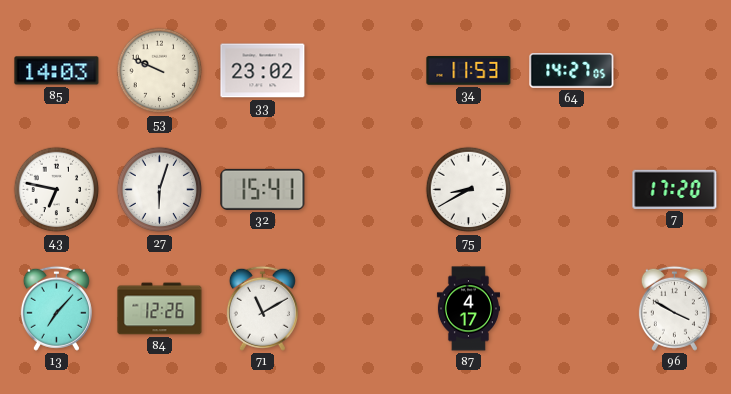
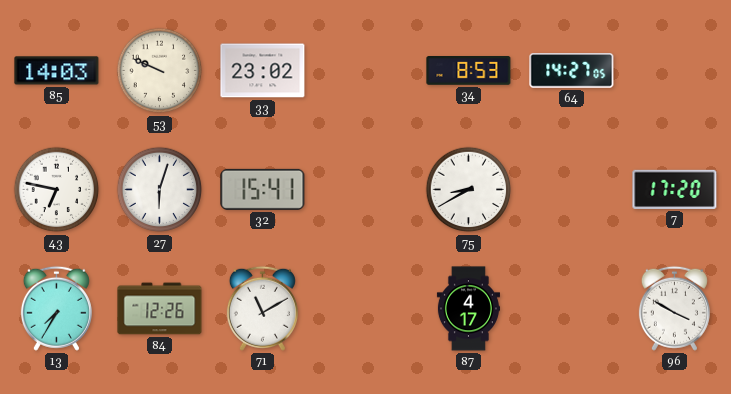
34: 11:53 -> 8:53
13: 7:07 -> 7:35
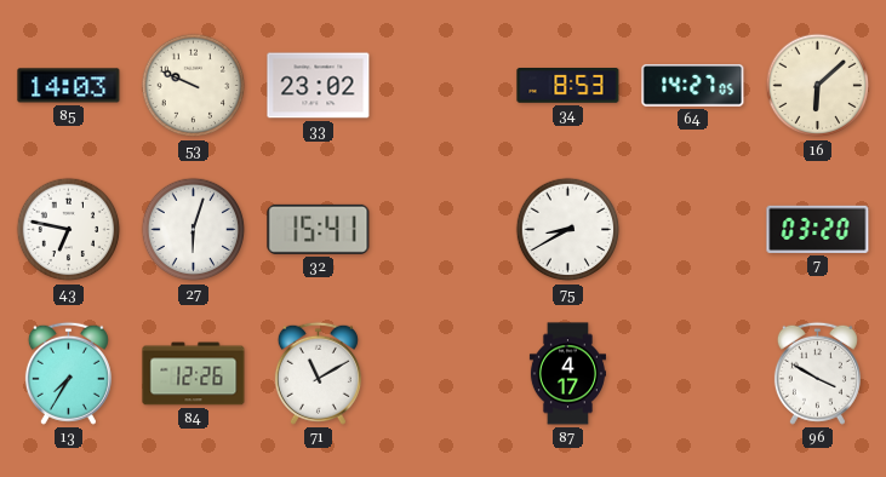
16: none -> 6:08
7: 17:20 -> 03:20
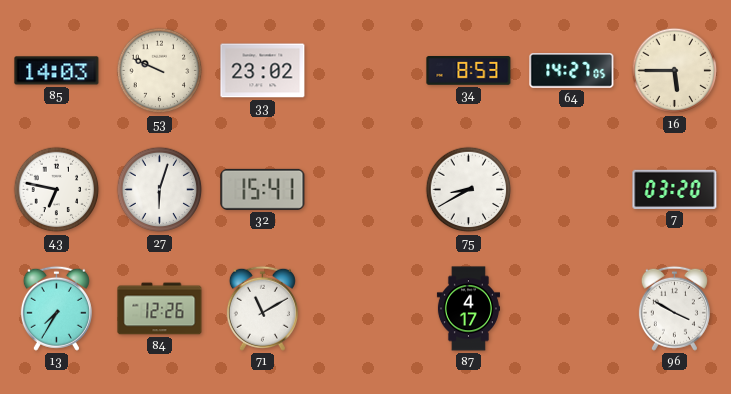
16: 6:08 -> 5:45
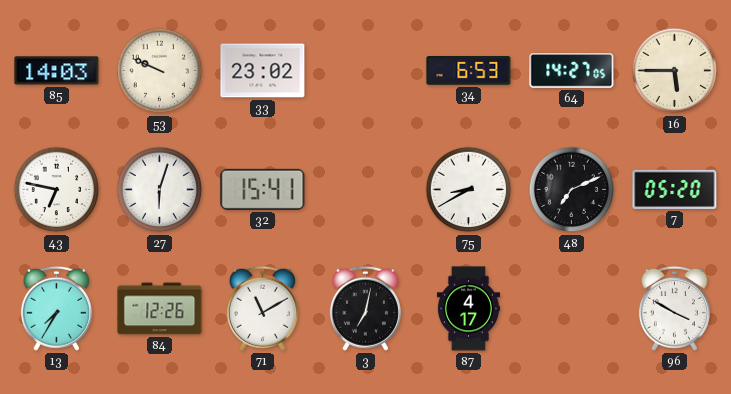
34: 8:53 -> 6:53
48: none -> 7:11
7: 03:20 -> 05:20
3: none -> 7:02
